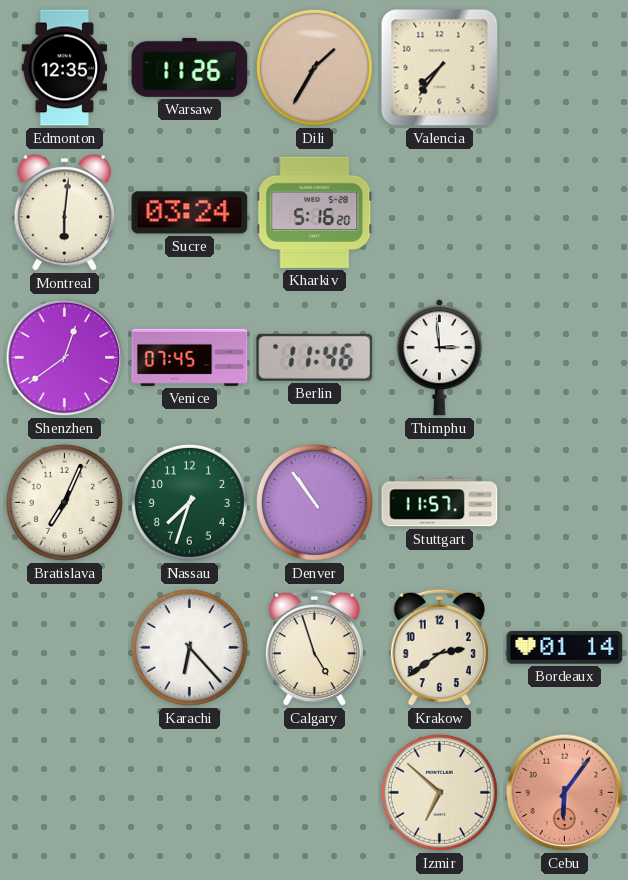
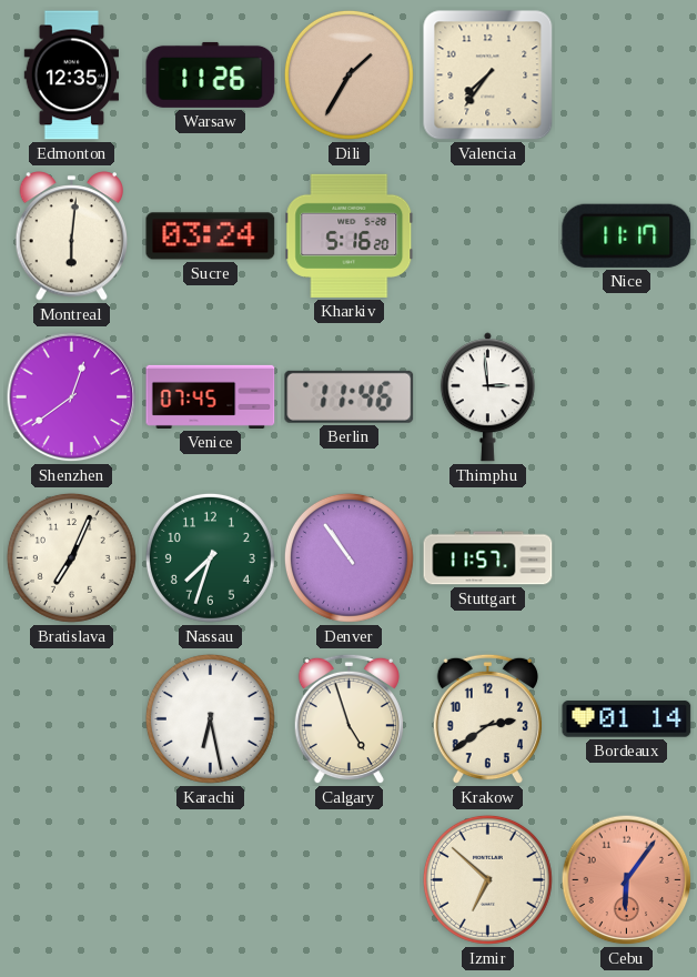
Nice: none -> 11:17
Karachi: 6:23 -> 6:28
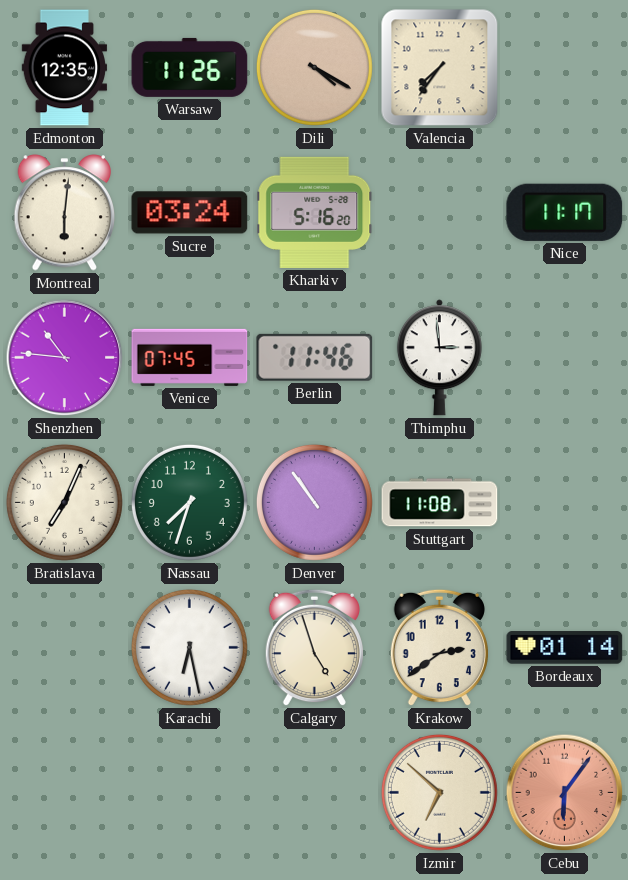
Dili: 1:35 -> 4:20
Shenzhen: 12:39 -> 10:46
Stuttgart: 11:57 -> 11:08
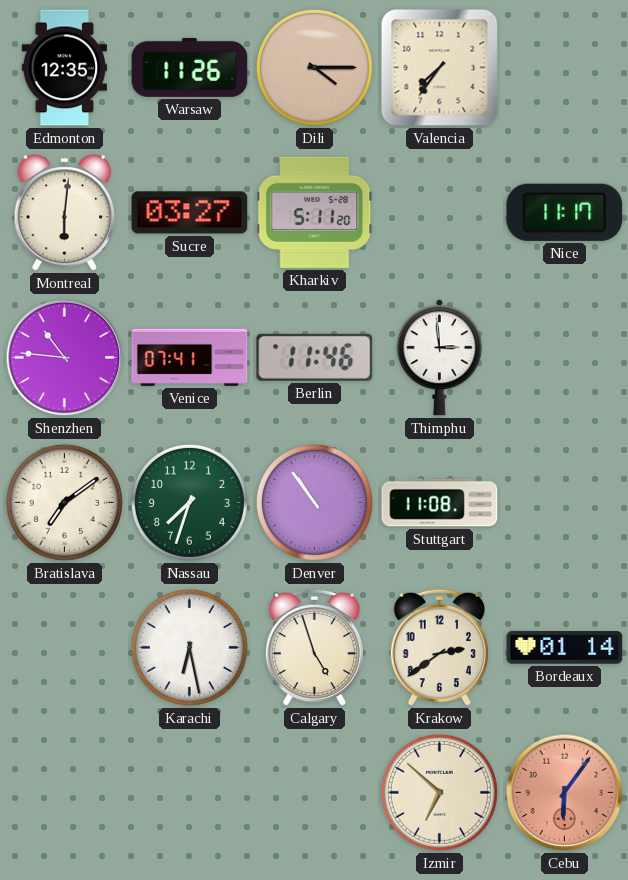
Dili: 4:20 -> 4:15
Sucre: 03:24 -> 03:27
Kharkiv: 5:16 -> 5:11
Venice: 07:45 -> 07:41
Bratislava: 7:04 -> 7:09
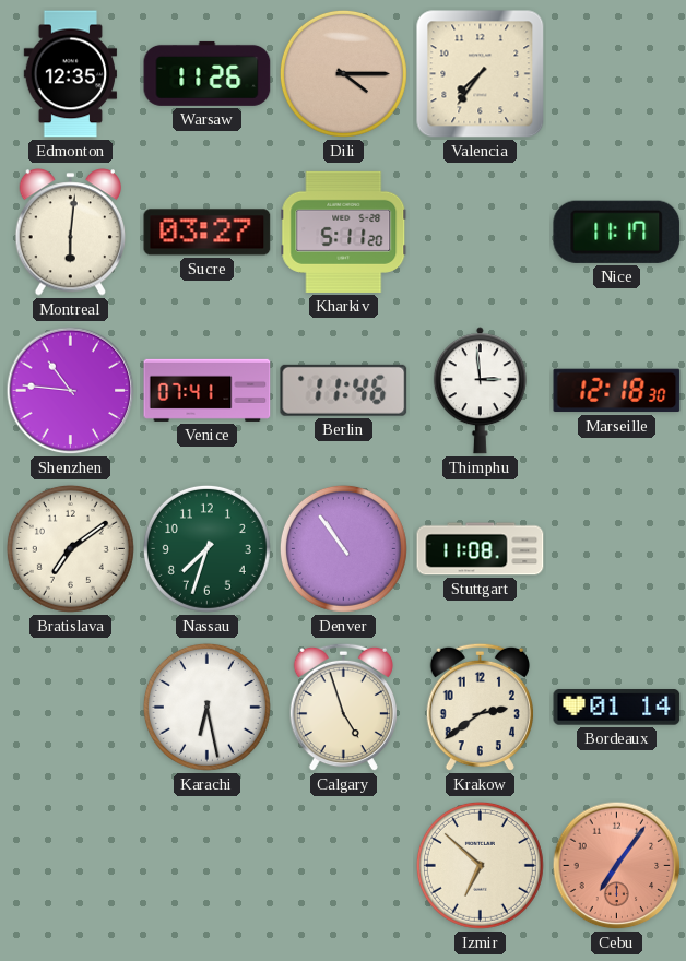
Marseille: none -> 12:18
Cebu: 6:06 -> 7:06
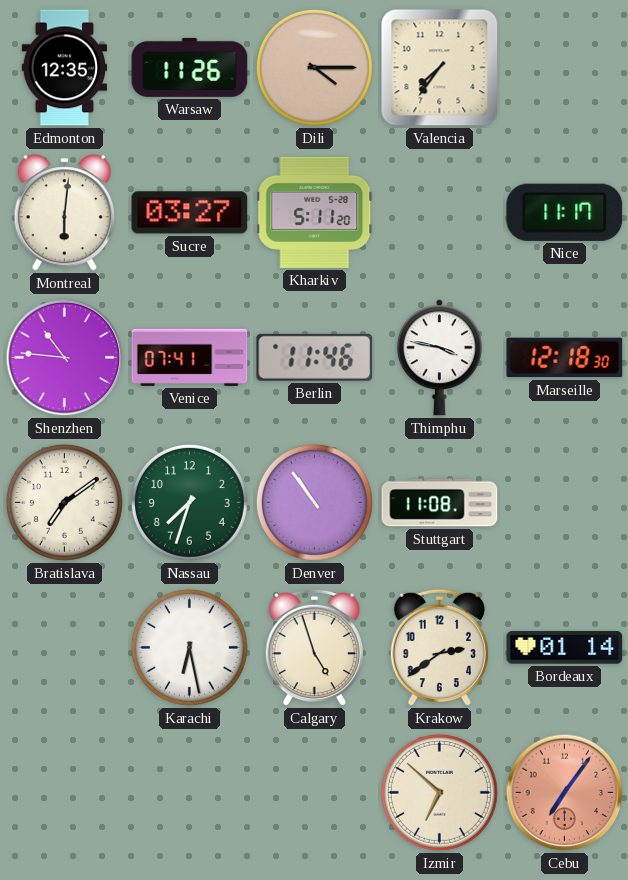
Thimphu: 2:59 -> 3:47
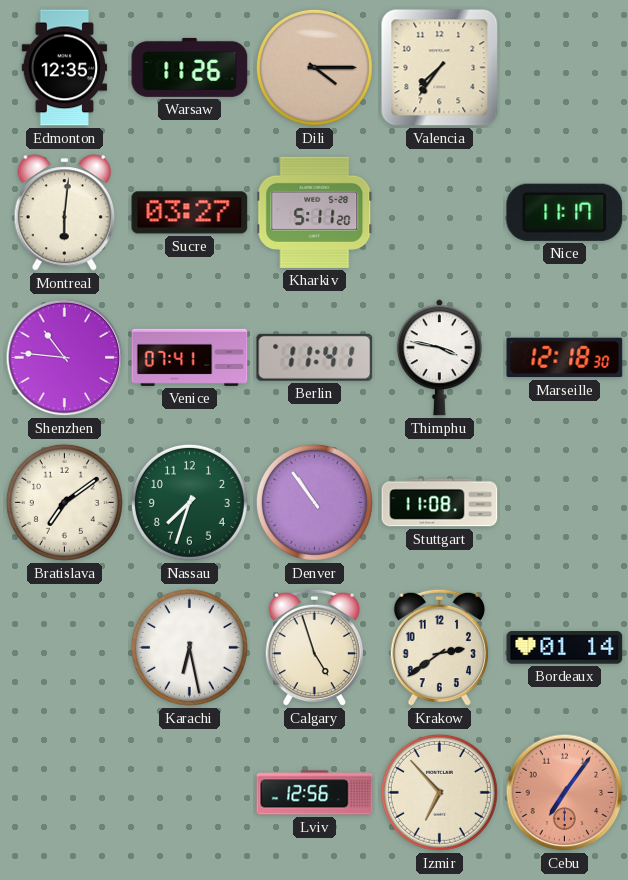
Berlin: 11:46 -> 11:41
Lviv: none -> 12:56
Izmir: 6:52 -> 6:53
